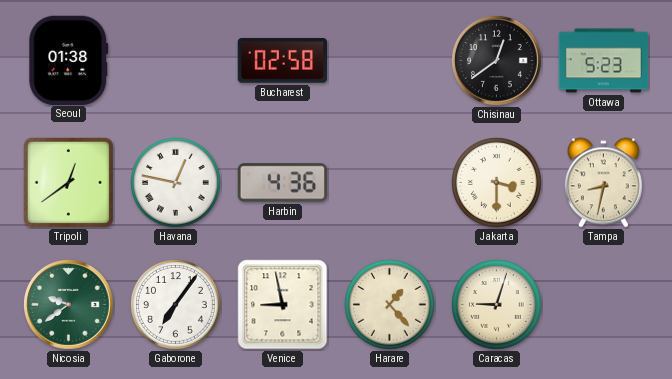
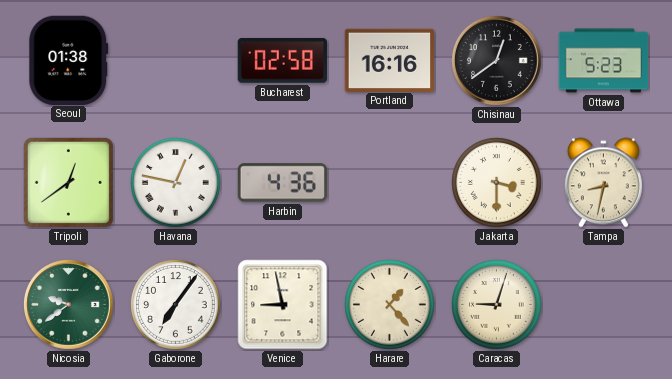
Portland: none -> 16:16
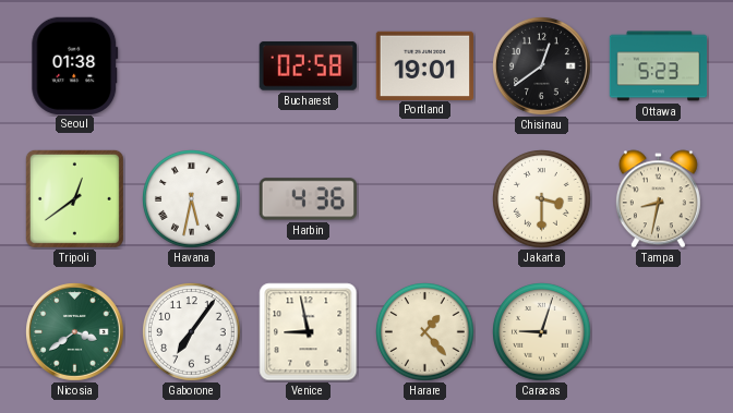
Portland: 16:16 -> 19:01
Havana: 12:47 -> 5:32
Nicosia: 9:39 -> 3:39
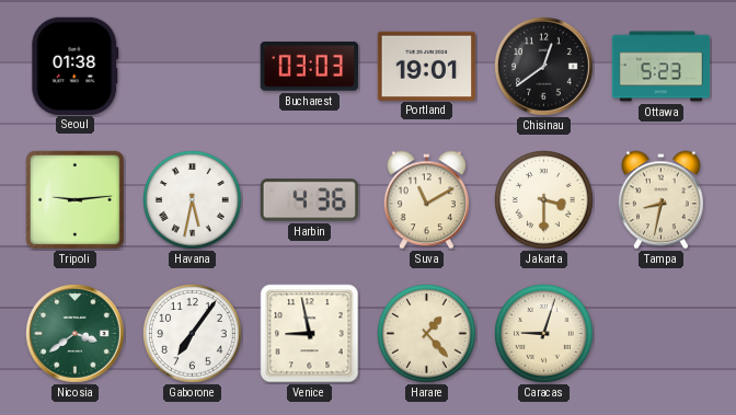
Bucharest: 02:58 -> 03:03
Tripoli: 12:39 -> 9:14
Suva: none -> 11:10
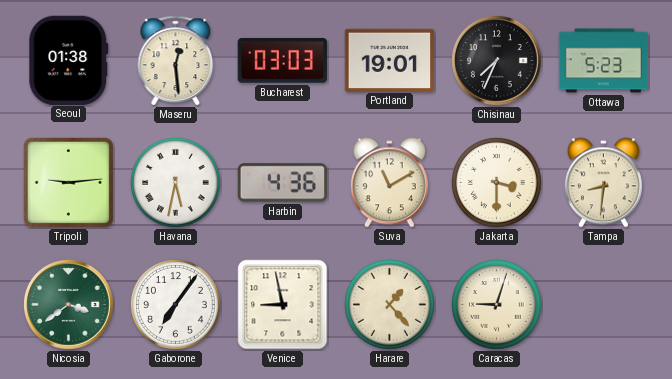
Maseru: none -> 12:29
Chisinau: 12:39 -> 7:34
Tampa: 8:32 -> 8:31
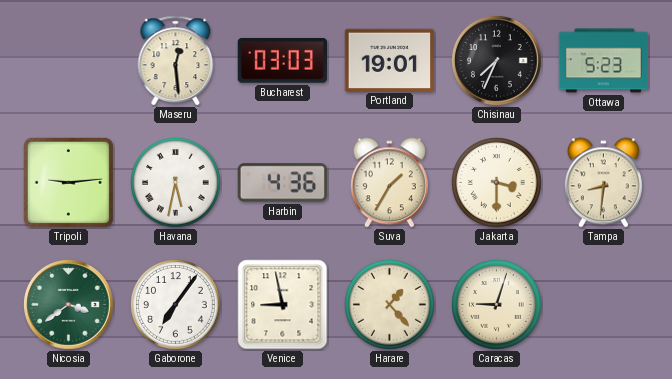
Seoul: 01:38 -> none
Suva: 11:10 -> 1:35
